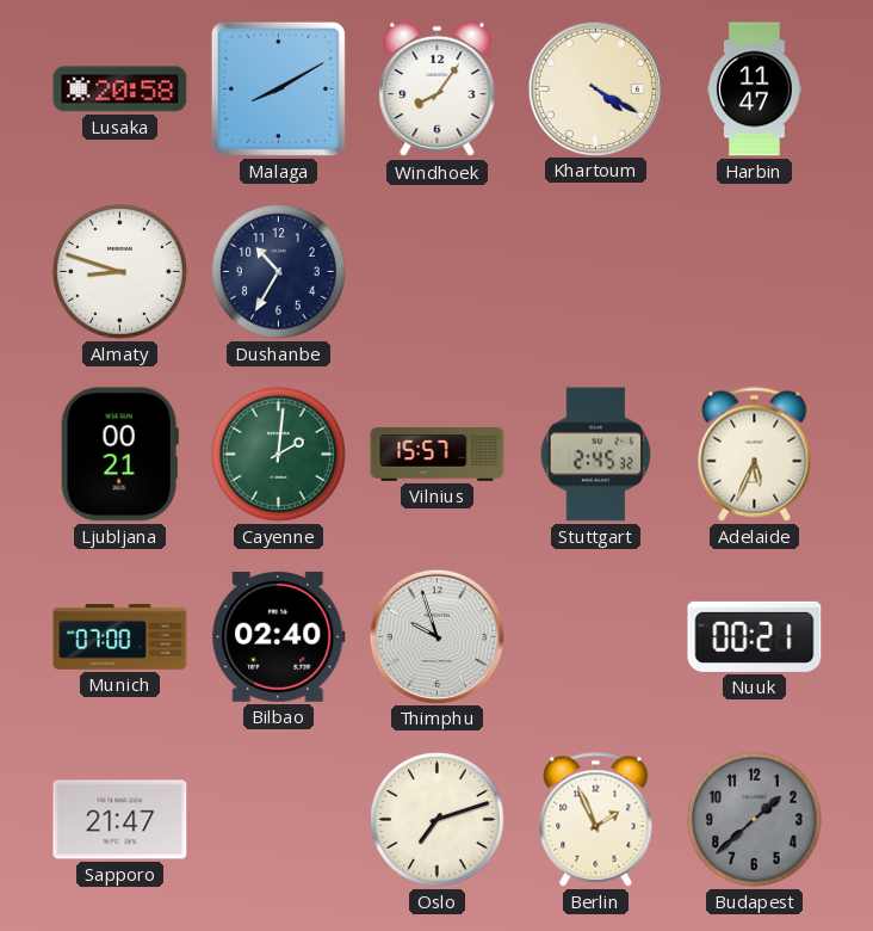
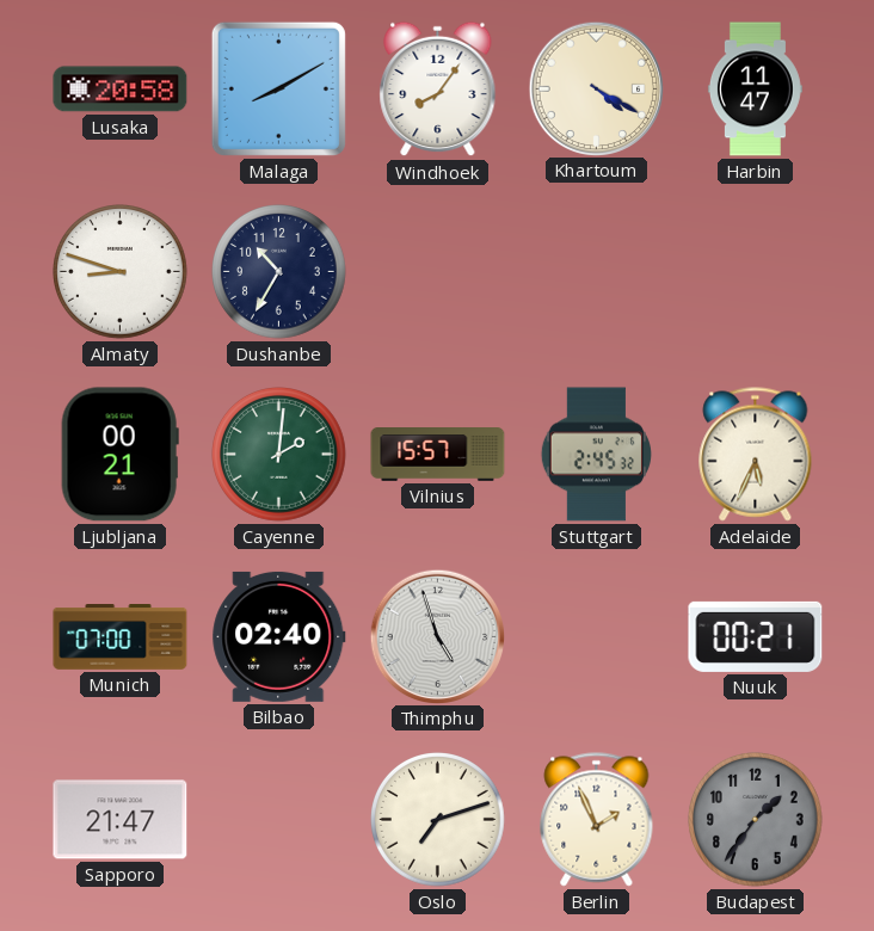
Thimphu: 9:57 -> 4:57
Budapest: 1:38 -> 1:36
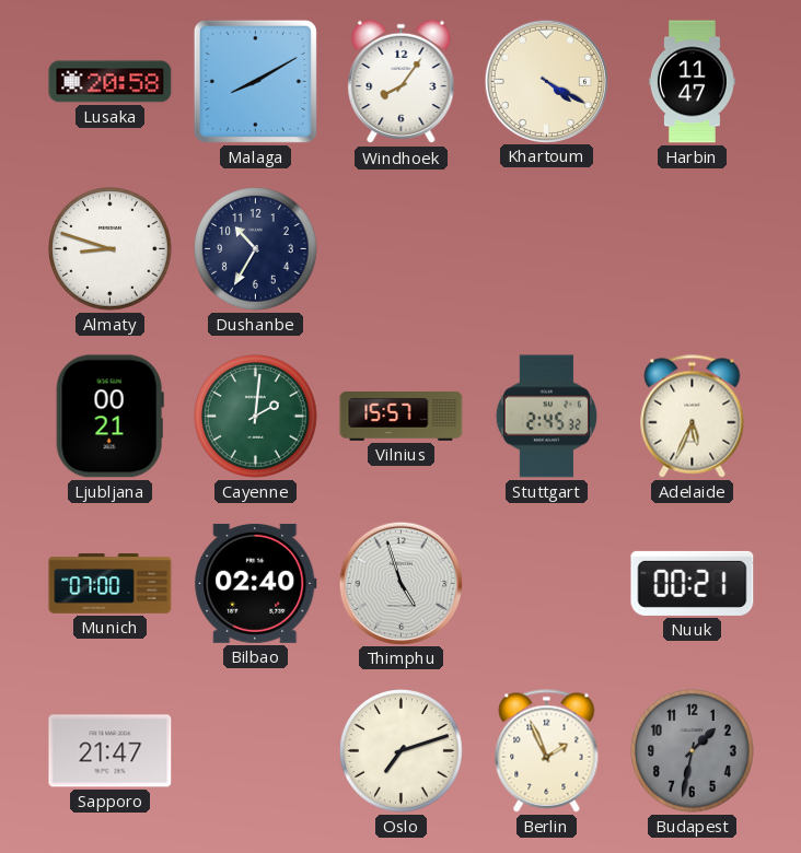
Budapest: 1:36 -> 1:32
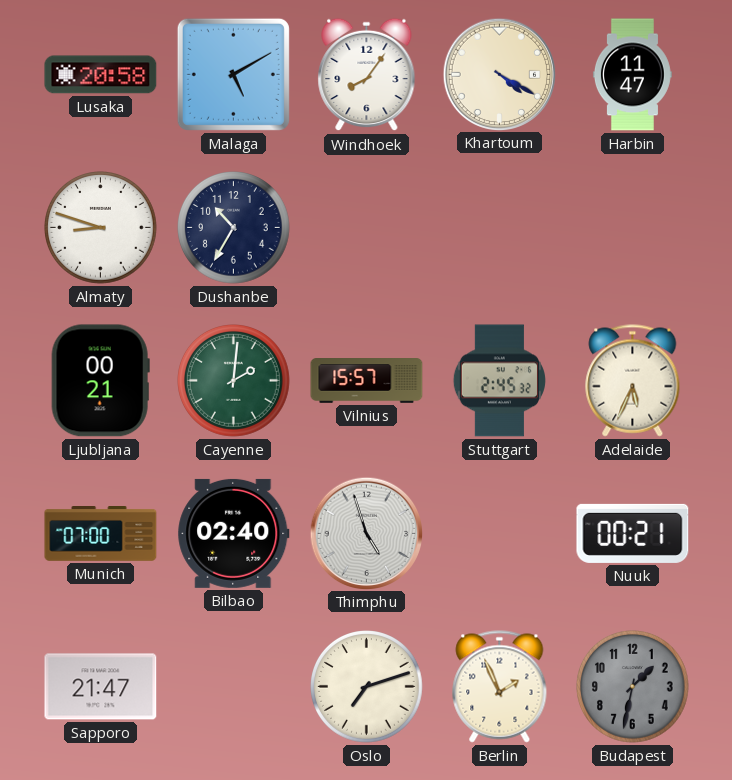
Malaga: 8:10 -> 5:10
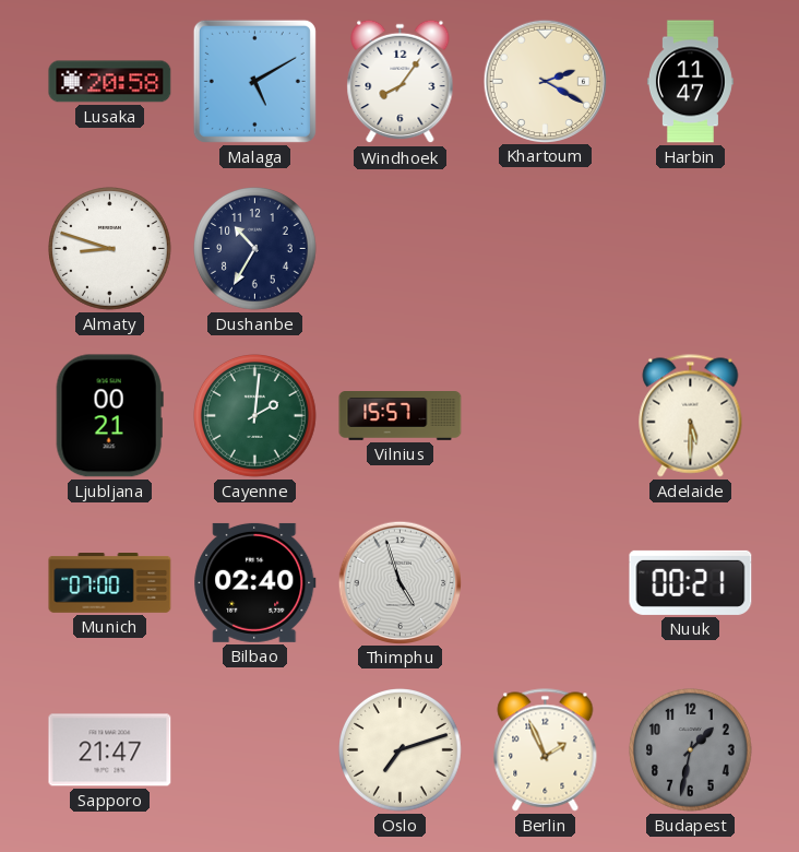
Khartoum: 4:20 -> 2:20
Stuttgart: 2:45 -> none
Adelaide: 5:34 -> 5:30
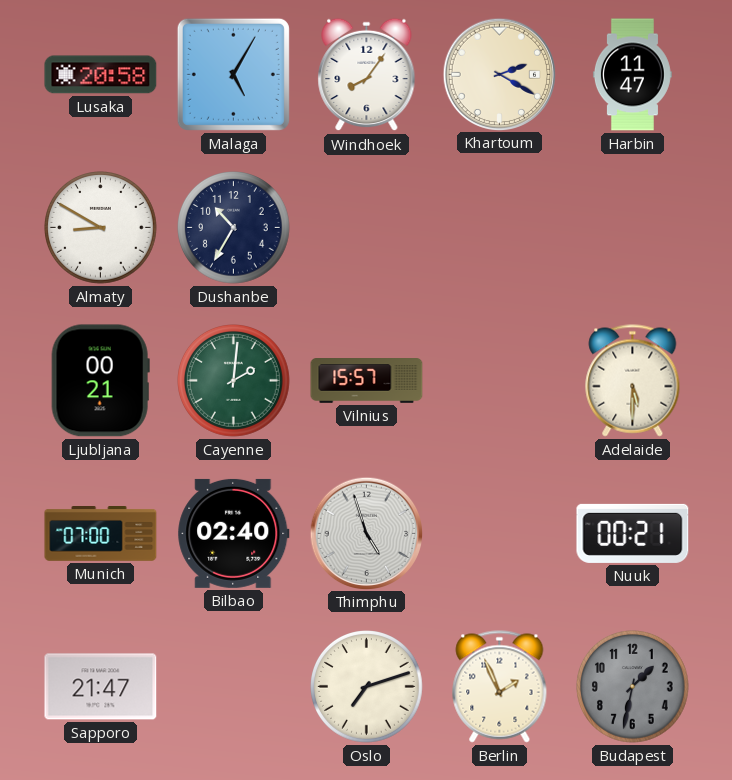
Malaga: 5:10 -> 5:05
Almaty: 8:48 -> 8:50
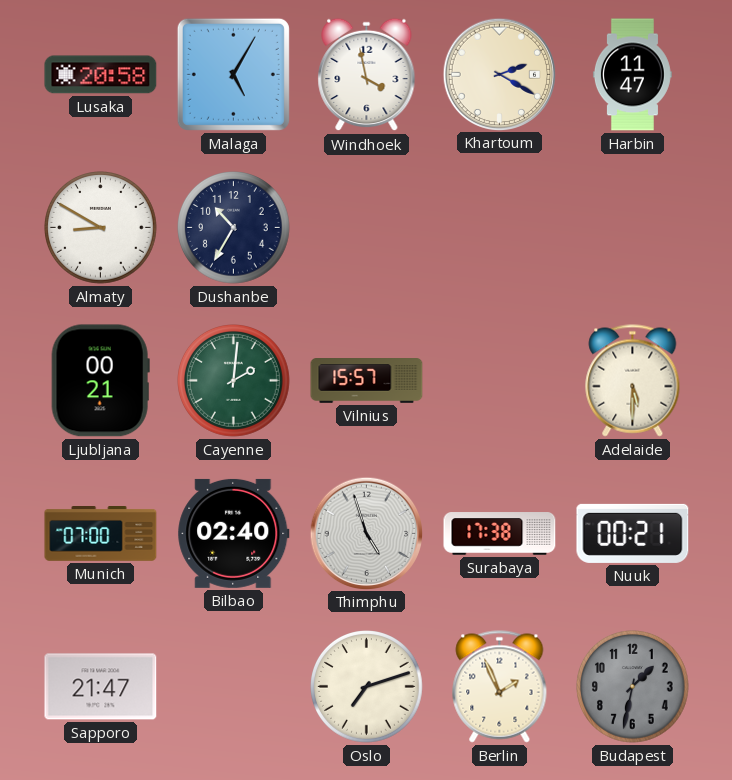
Windhoek: 8:06 -> 3:58
Surabaya: none -> 17:38
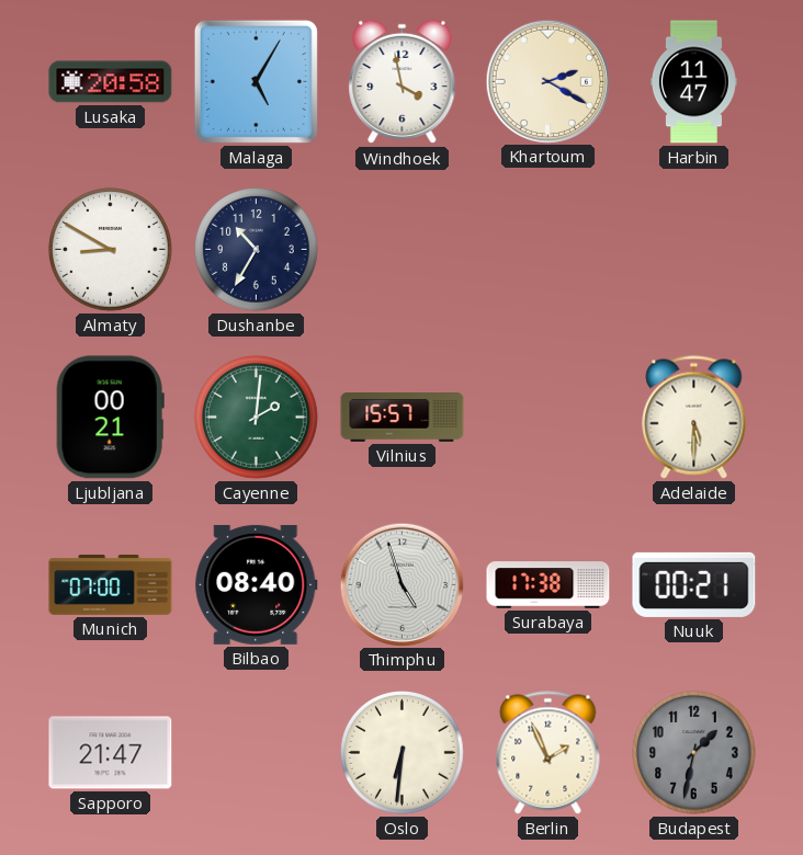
Bilbao: 02:40 -> 08:40
Oslo: 7:12 -> 6:31
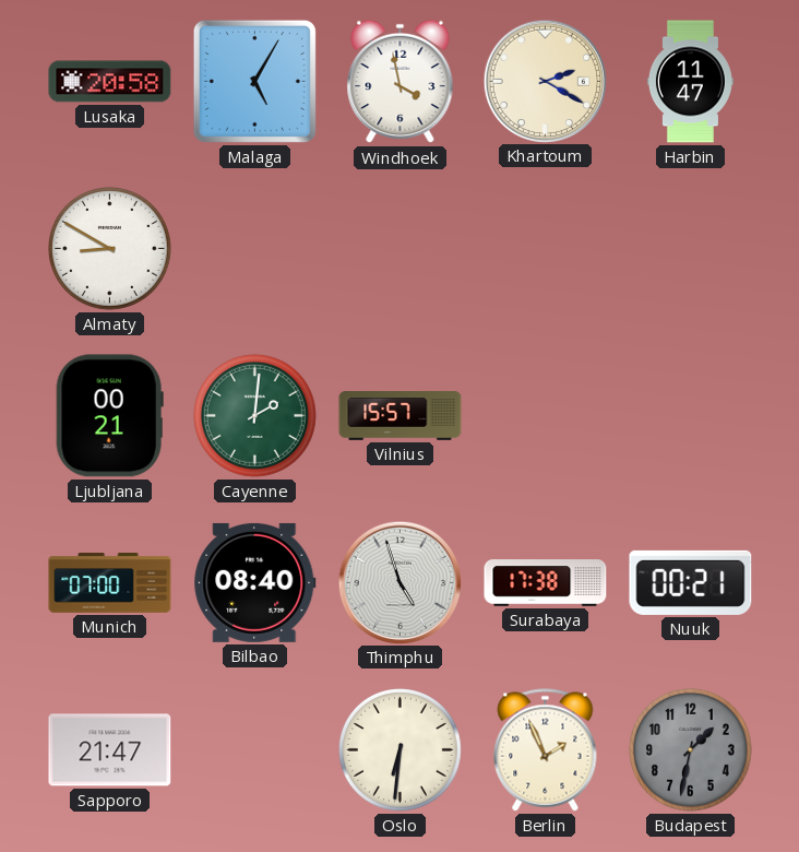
Dushanbe: 10:35 -> none
Adelaide: 5:30 -> none
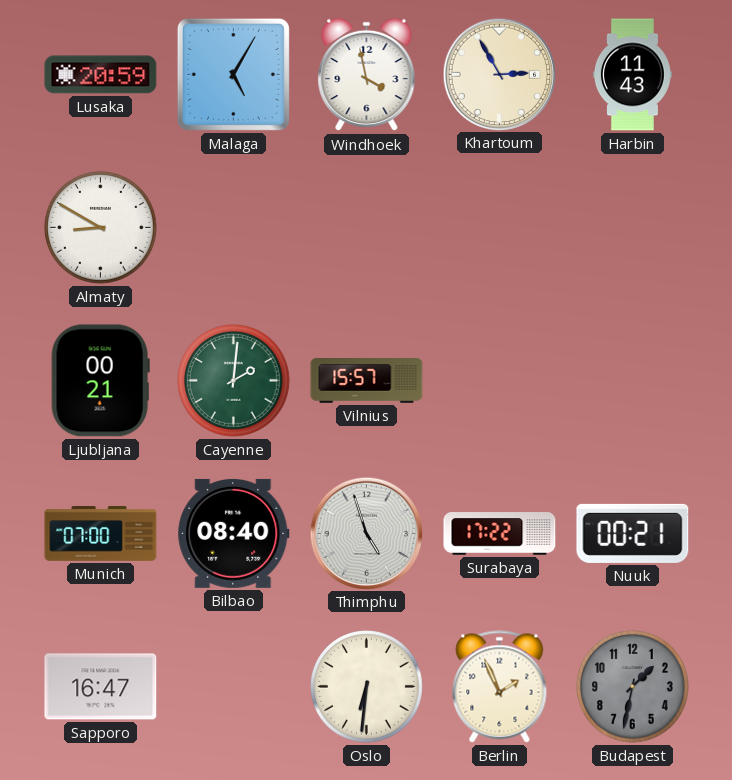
Lusaka: 20:58 -> 20:59
Khartoum: 2:20 -> 2:55
Harbin: 11:47 -> 11:43
Surabaya: 17:38 -> 17:22
Sapporo: 21:47 -> 16:47
